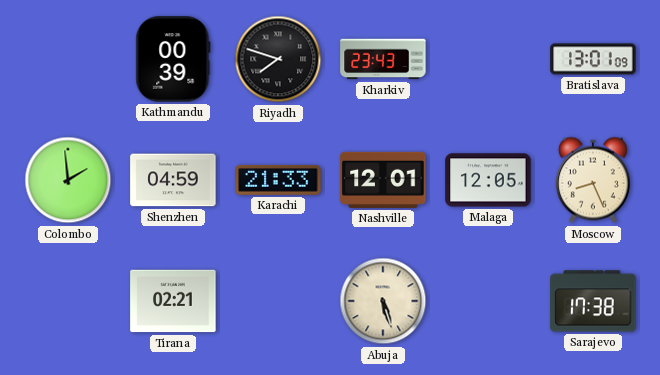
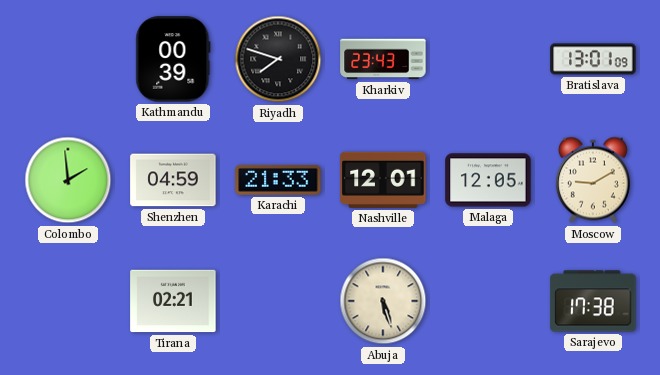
Moscow: 8:26 -> 9:10
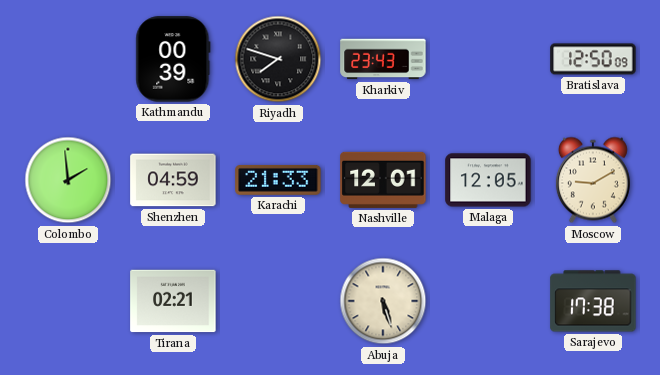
Bratislava: 13:01 -> 12:50
